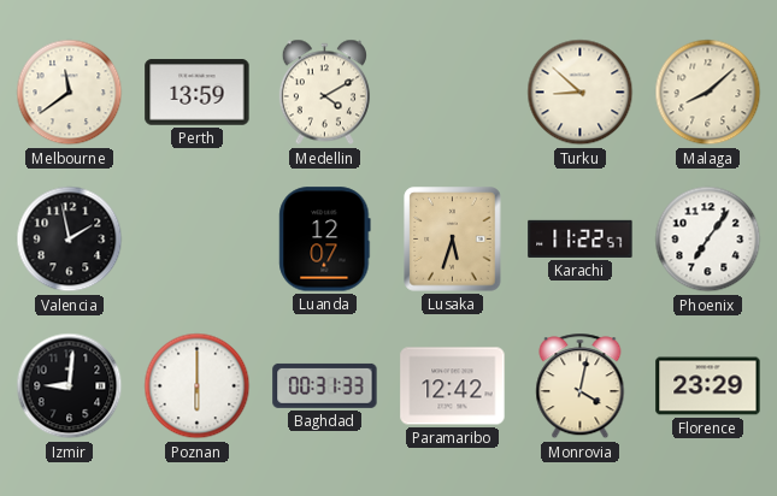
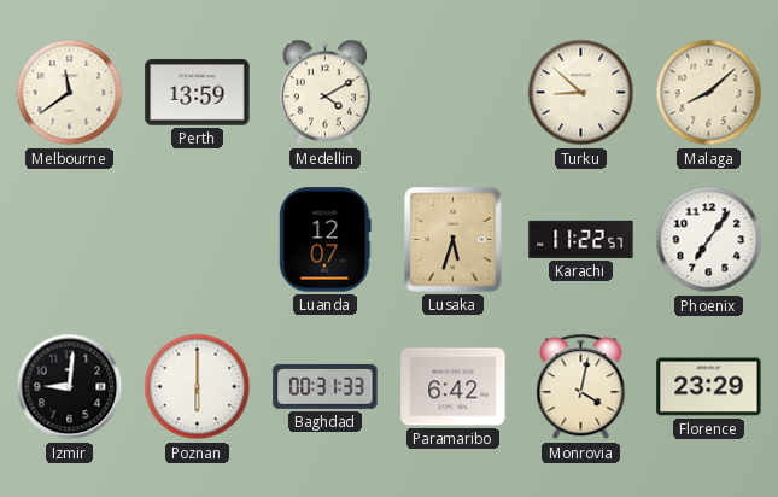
Valencia: 1:58 -> none
Paramaribo: 12:42 -> 6:42
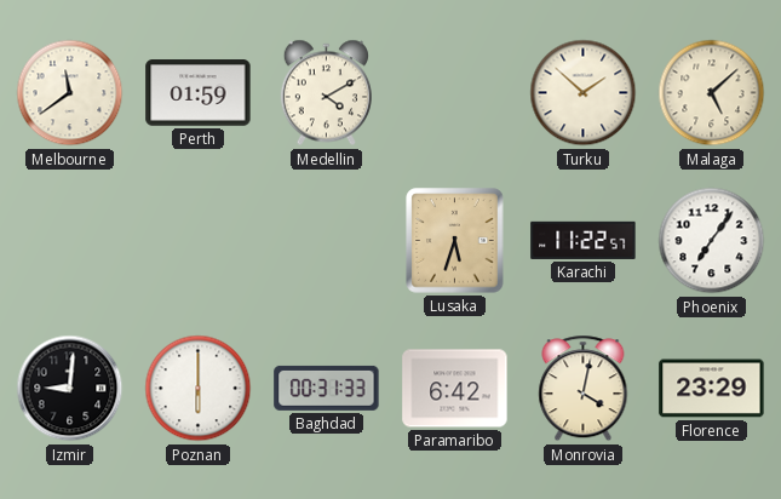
Perth: 13:59 -> 01:59
Turku: 8:52 -> 1:52
Malaga: 8:08 -> 5:08
Luanda: 12:07 -> none
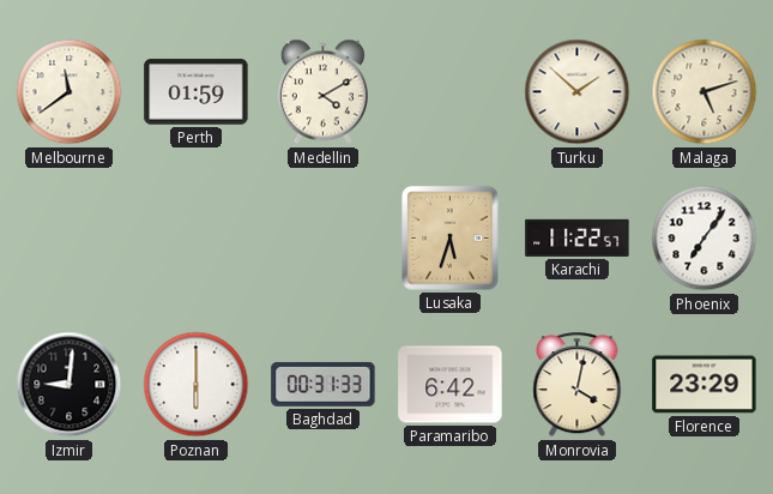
Malaga: 5:08 -> 5:12
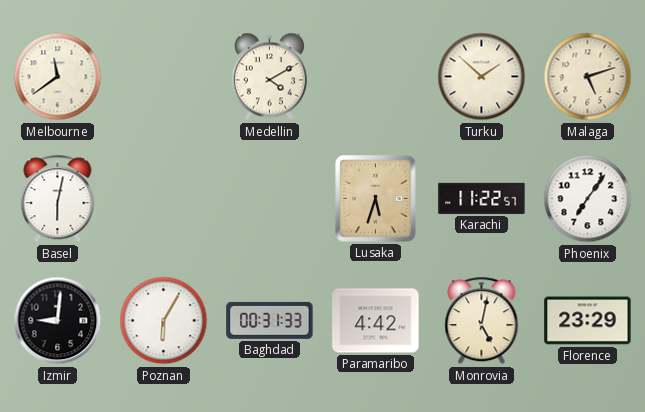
Perth: 01:59 -> none
Basel: none -> 6:02
Poznan: 6:00 -> 6:05
Paramaribo: 6:42 -> 4:42
Monrovia: 4:02 -> 5:02
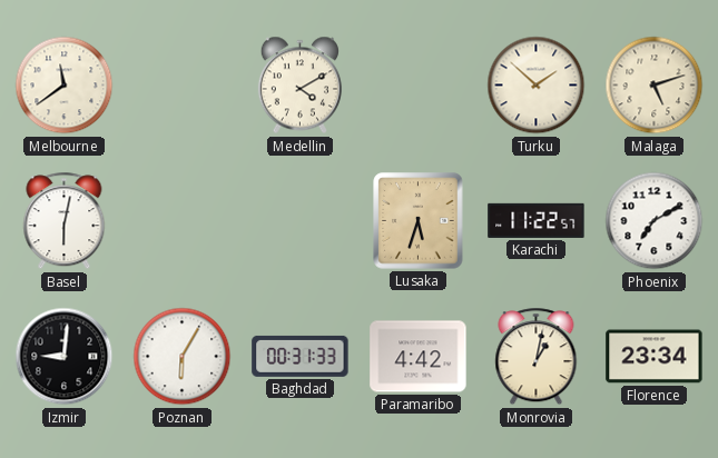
Phoenix: 7:06 -> 7:10
Monrovia: 5:02 -> 1:02
Florence: 23:29 -> 23:34
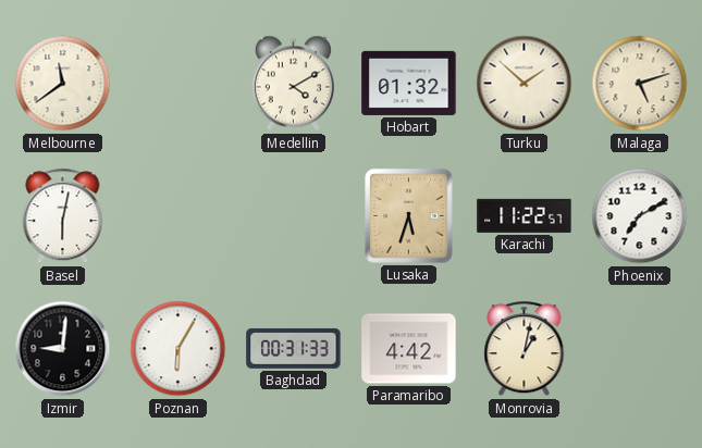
Hobart: none -> 01:32
Florence: 23:34 -> none
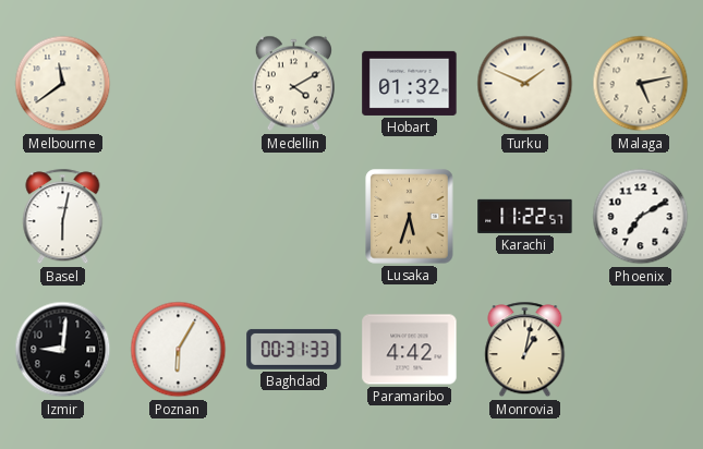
Turku: 1:52 -> 1:49
Malaga: 5:12 -> 5:13
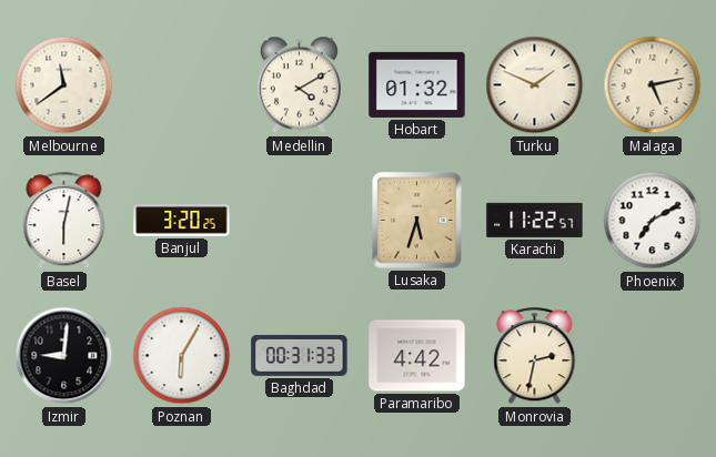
Banjul: none -> 3:20
Monrovia: 1:02 -> 2:32
